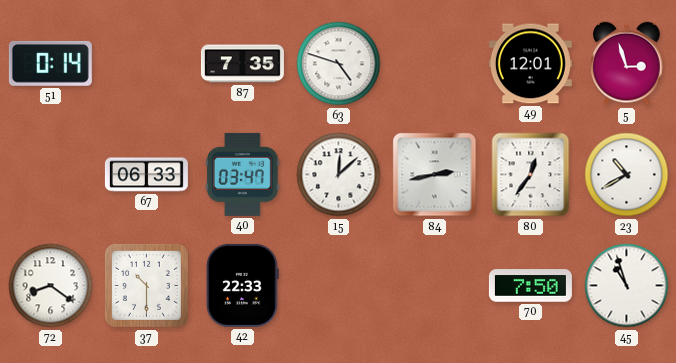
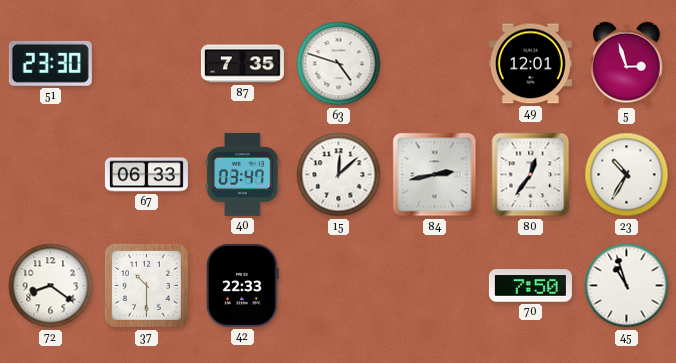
51: 0:14 -> 23:30
23: 10:40 -> 10:35
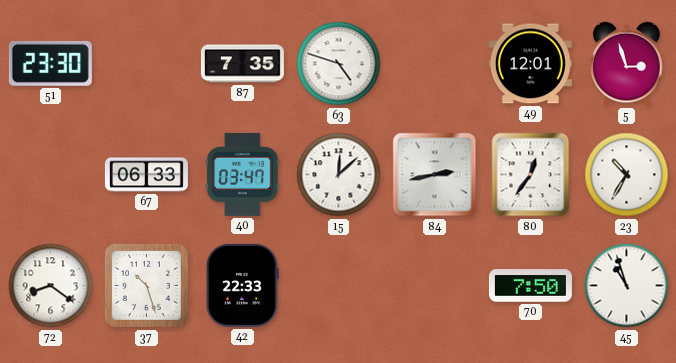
37: 10:30 -> 10:27
